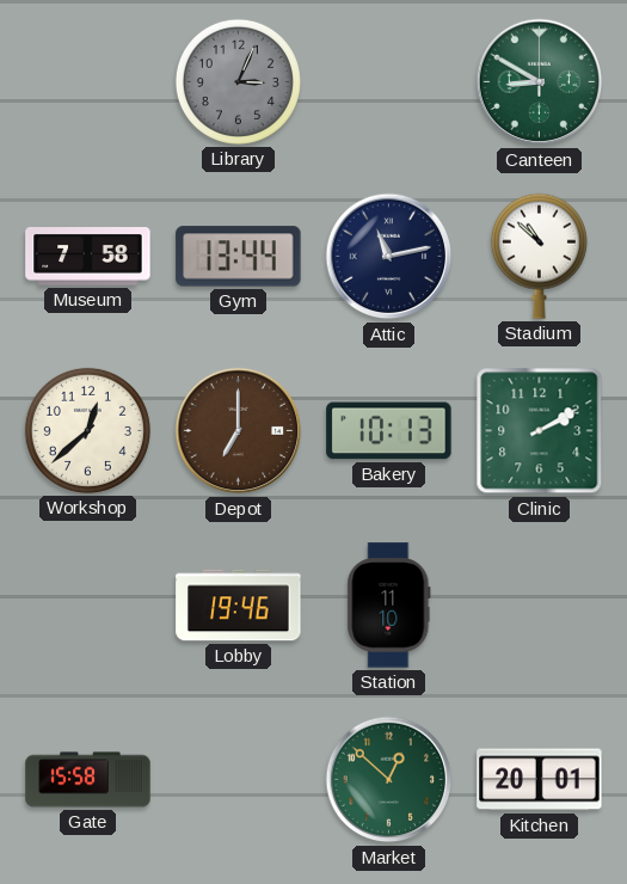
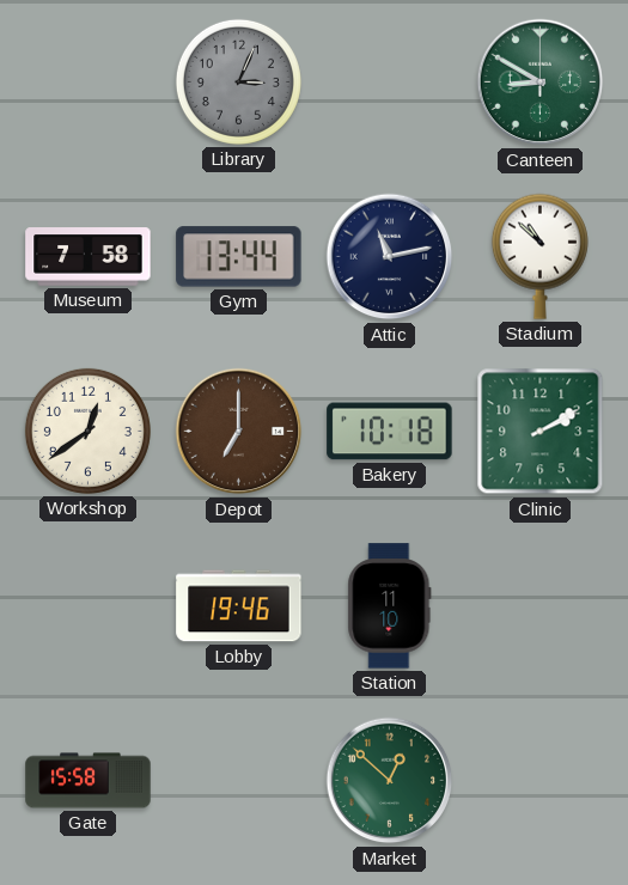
Workshop: 12:38 -> 12:39
Bakery: 10:13 -> 10:18
Kitchen: 20:01 -> none
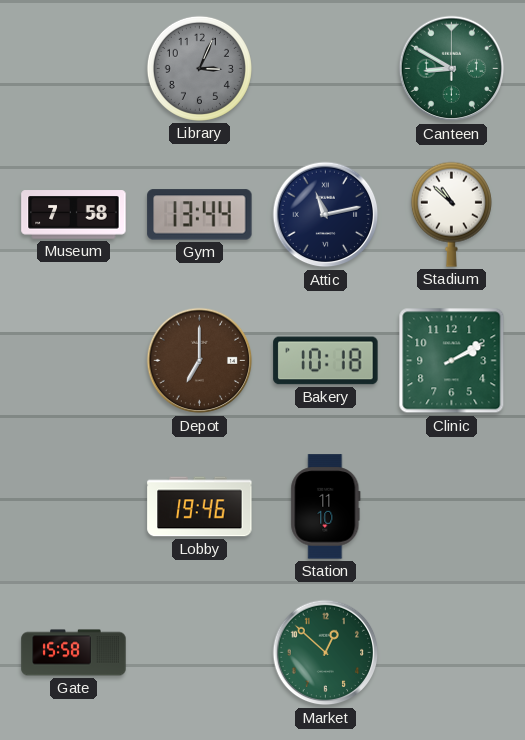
Workshop: 12:39 -> none
